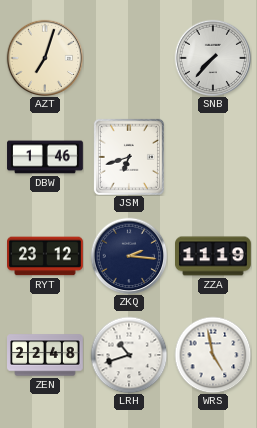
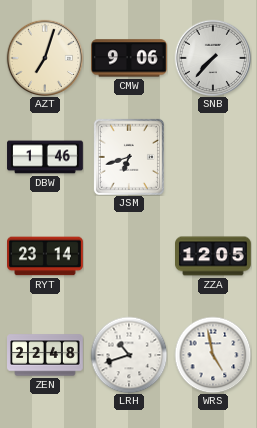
CMW: none -> 9:06
RYT: 23:12 -> 23:14
ZKQ: 2:16 -> none
ZZA: 11:19 -> 12:05
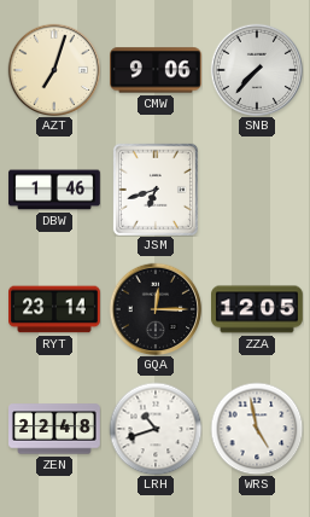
GQA: none -> 12:15
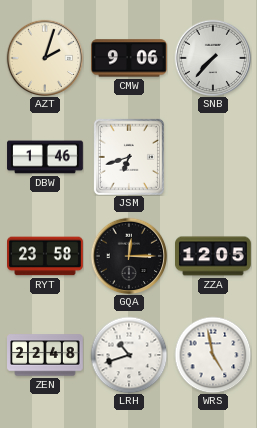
AZT: 7:03 -> 2:03
RYT: 23:14 -> 23:58
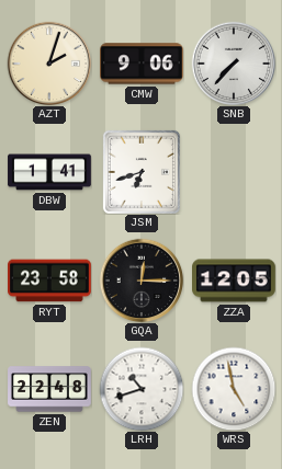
DBW: 1:46 -> 1:41
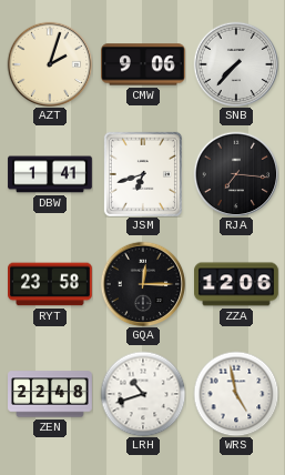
RJA: none -> 7:16
ZZA: 12:05 -> 12:06
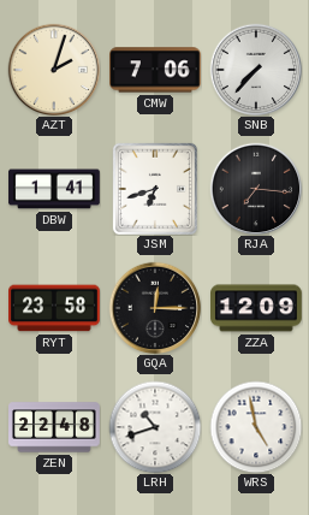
CMW: 9:06 -> 7:06
ZZA: 12:06 -> 12:09
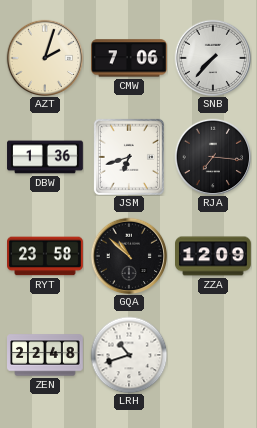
DBW: 1:41 -> 1:36
GQA: 12:15 -> 10:52
WRS: 4:58 -> none
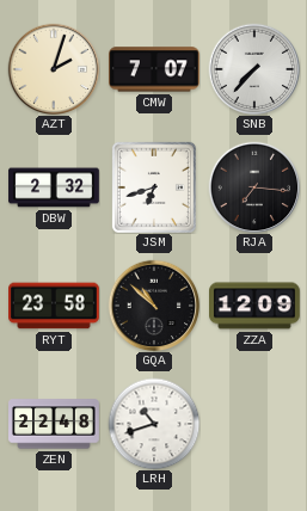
CMW: 7:06 -> 7:07
DBW: 1:36 -> 2:32
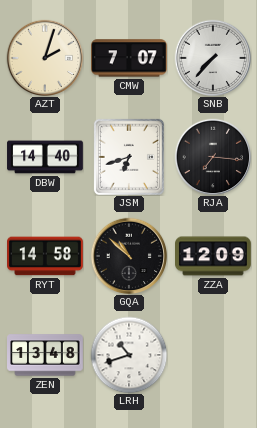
DBW: 2:32 -> 14:40
RYT: 23:58 -> 14:58
ZEN: 22:48 -> 13:48
